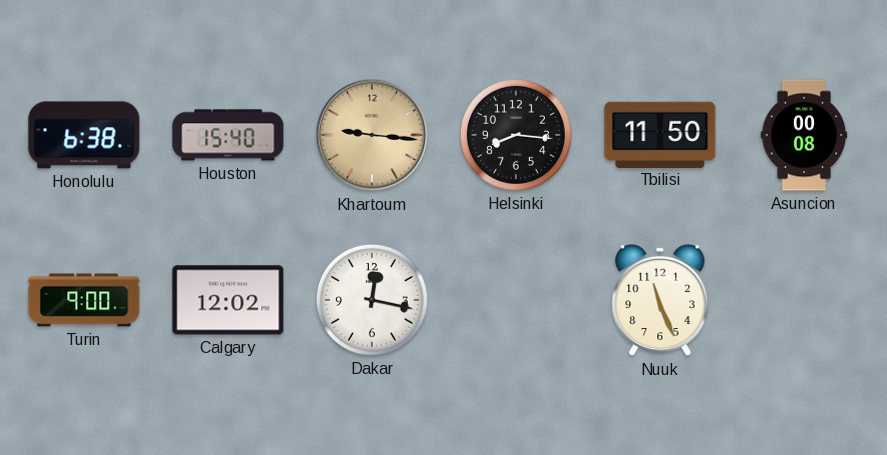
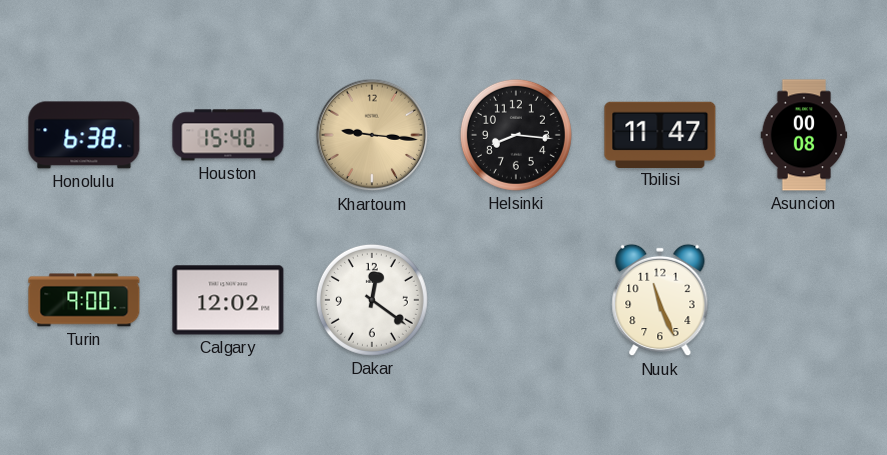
Tbilisi: 11:50 -> 11:47
Dakar: 12:17 -> 12:21
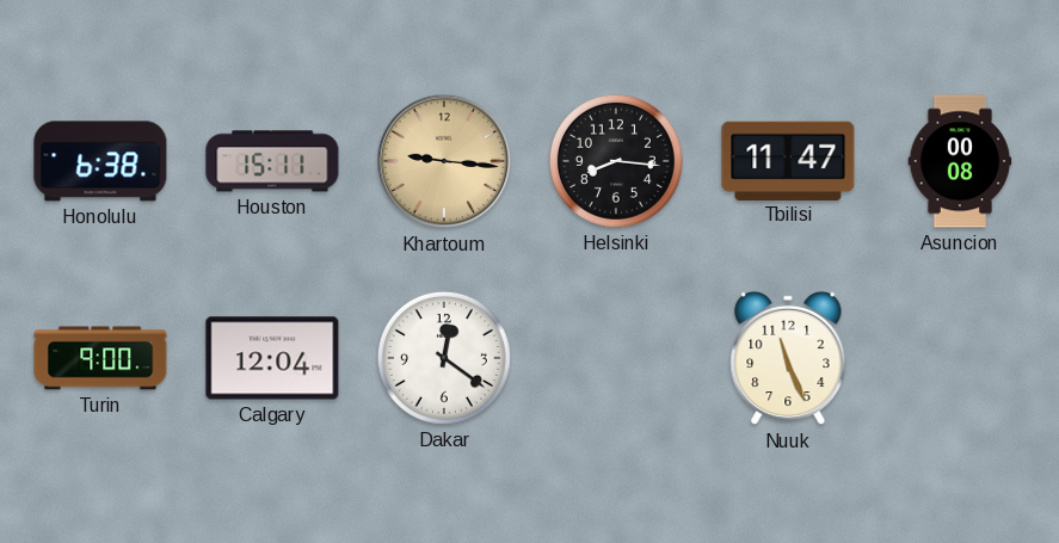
Houston: 15:40 -> 15:11
Calgary: 12:02 -> 12:04
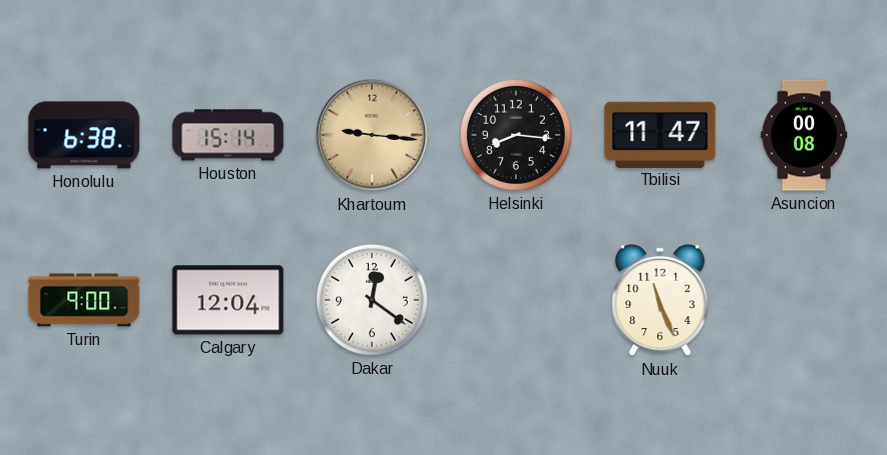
Houston: 15:11 -> 15:14
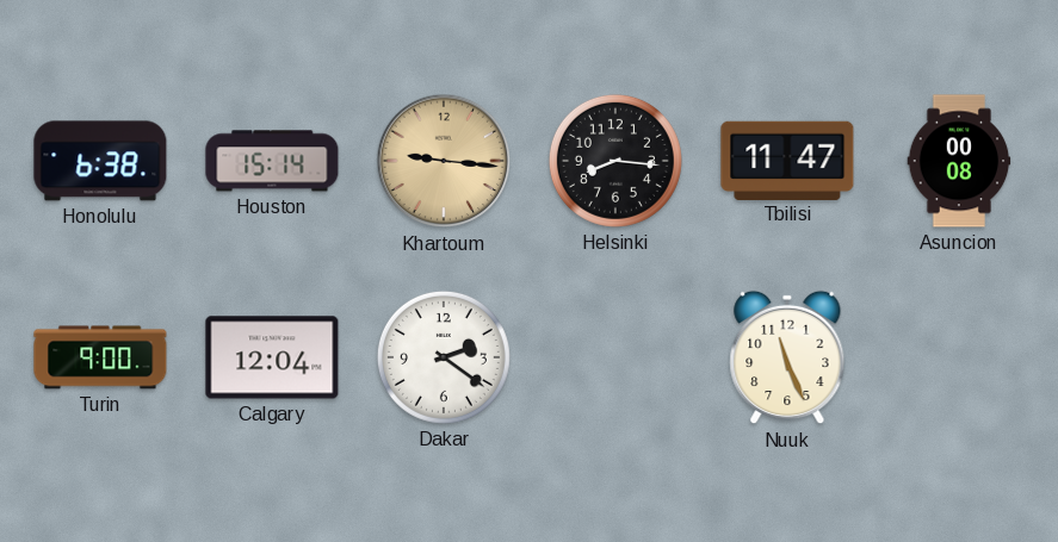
Dakar: 12:21 -> 2:21
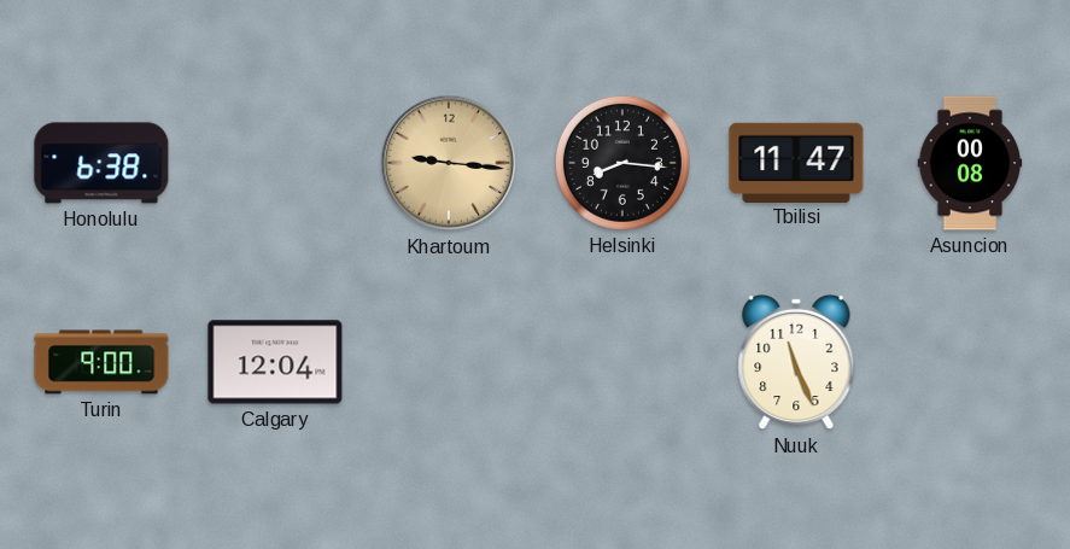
Houston: 15:14 -> none
Dakar: 2:21 -> none
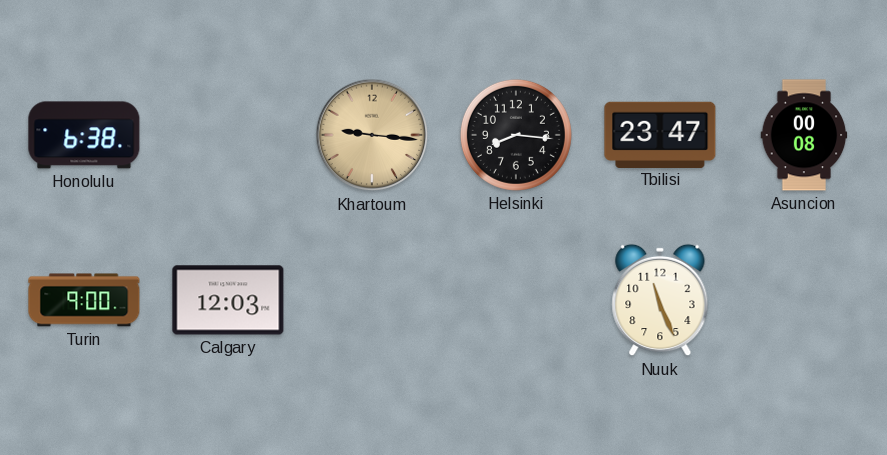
Tbilisi: 11:47 -> 23:47
Calgary: 12:04 -> 12:03
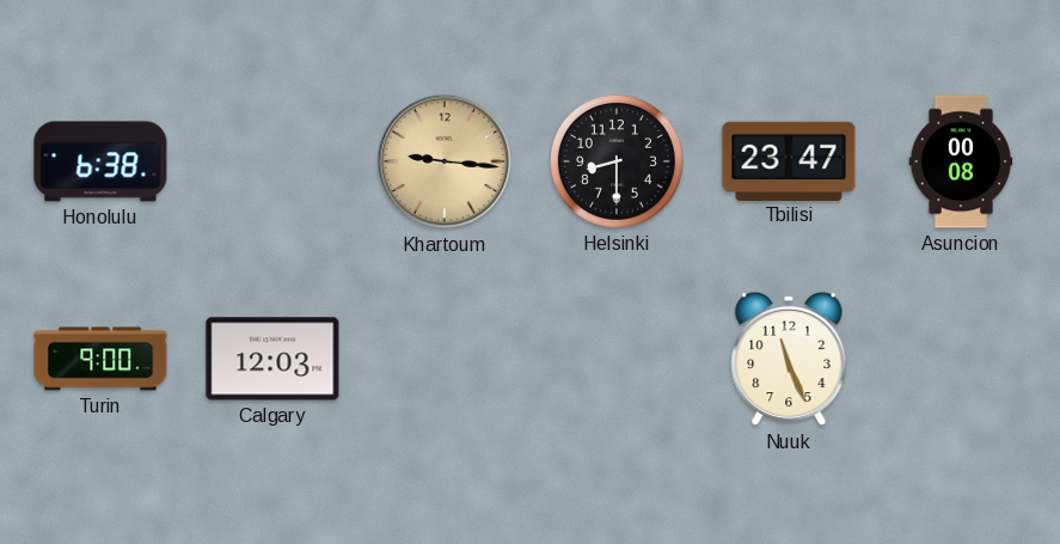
Helsinki: 8:16 -> 8:30
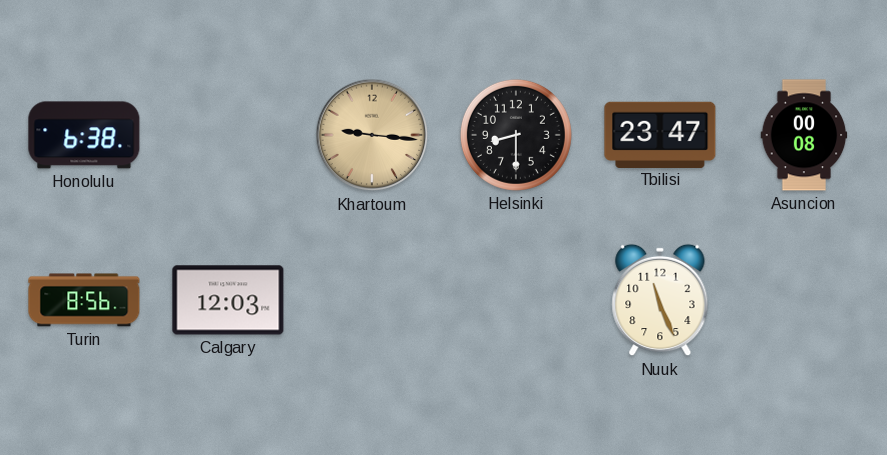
Turin: 9:00 -> 8:56
